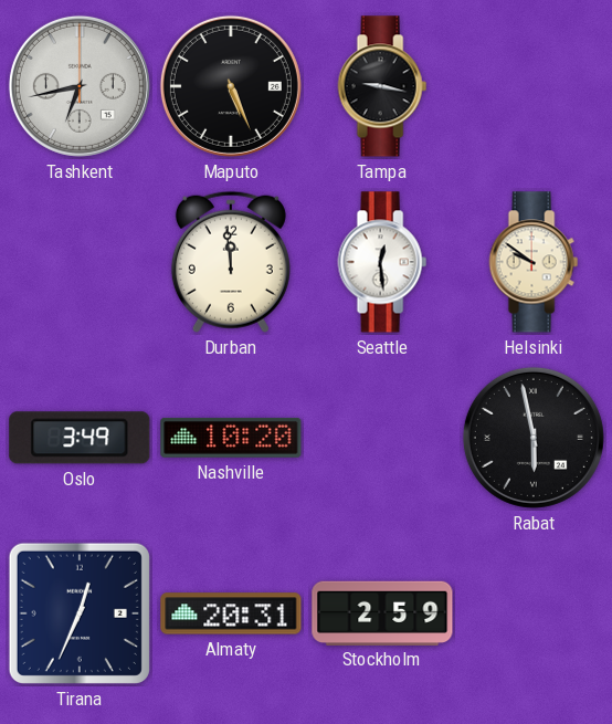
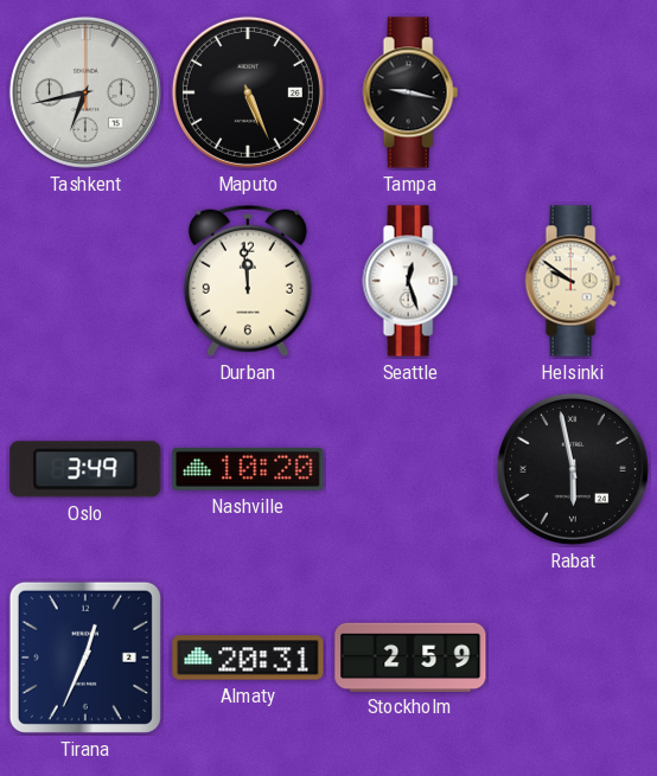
Seattle: 12:29 -> 12:27
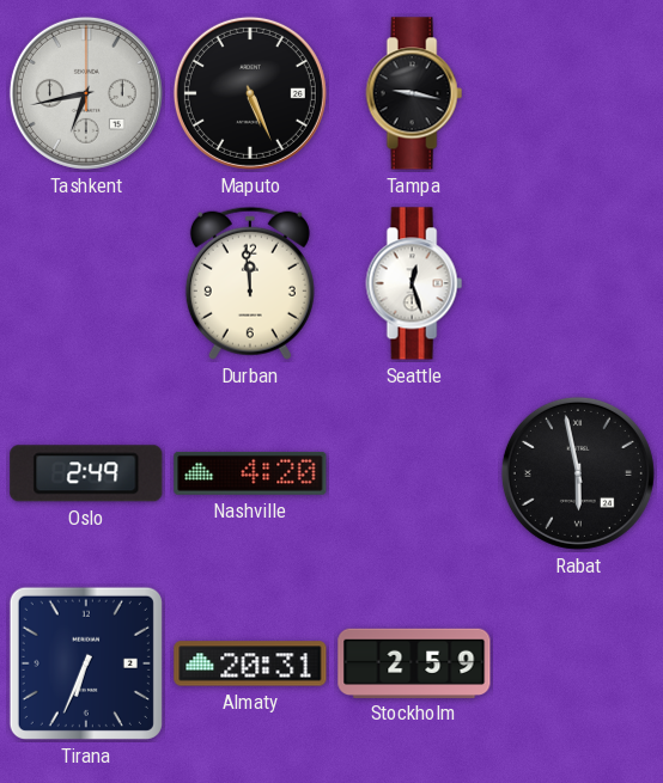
Helsinki: 9:51 -> none
Oslo: 3:49 -> 2:49
Nashville: 10:20 -> 4:20
Tirana: 12:34 -> 6:34
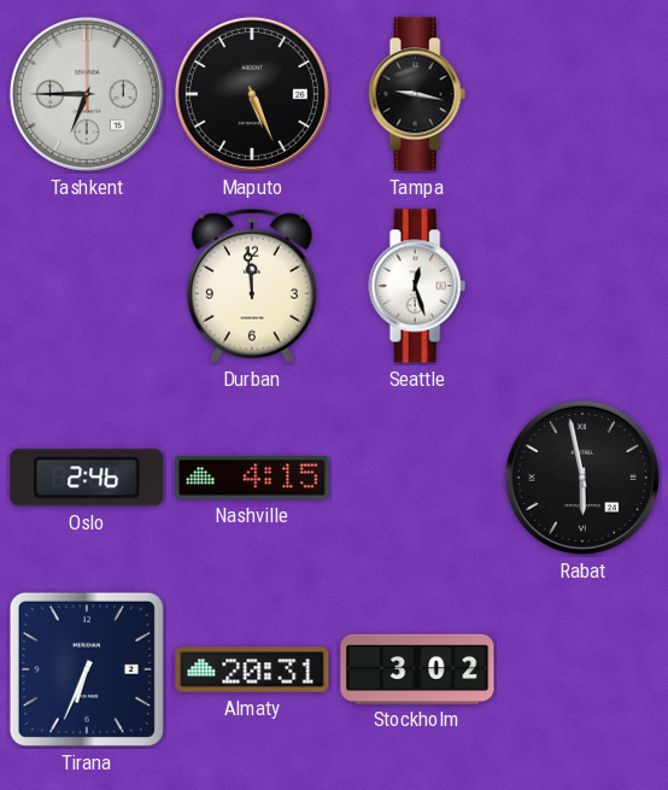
Tashkent: 6:43 -> 6:45
Oslo: 2:49 -> 2:46
Nashville: 4:20 -> 4:15
Stockholm: 2:59 -> 3:02
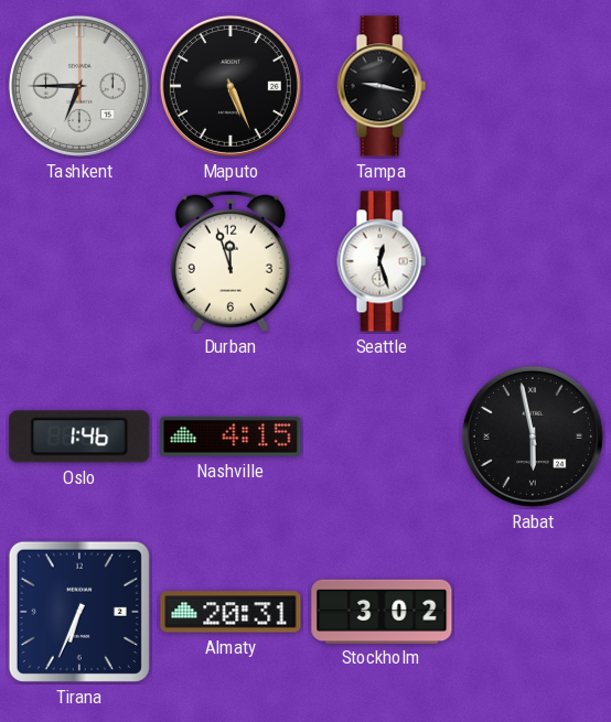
Durban: 11:59 -> 11:57
Oslo: 2:46 -> 1:46
